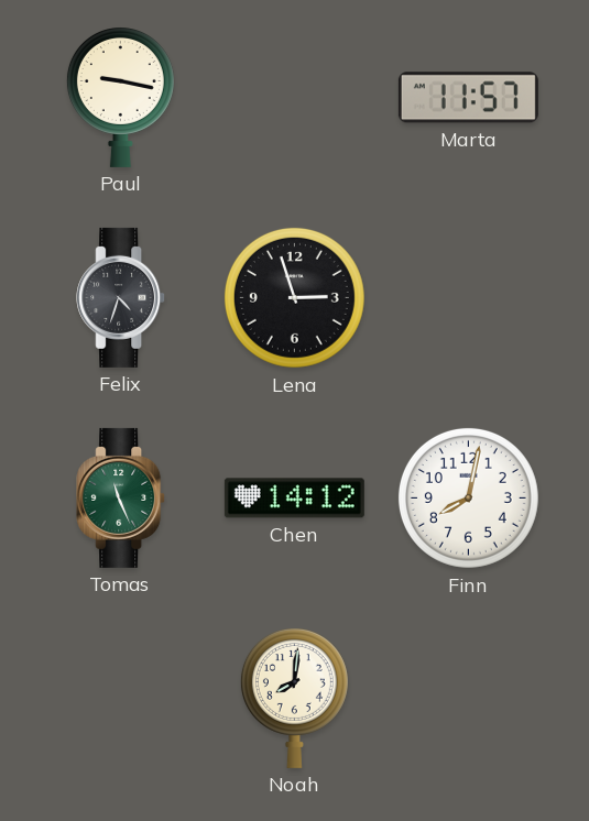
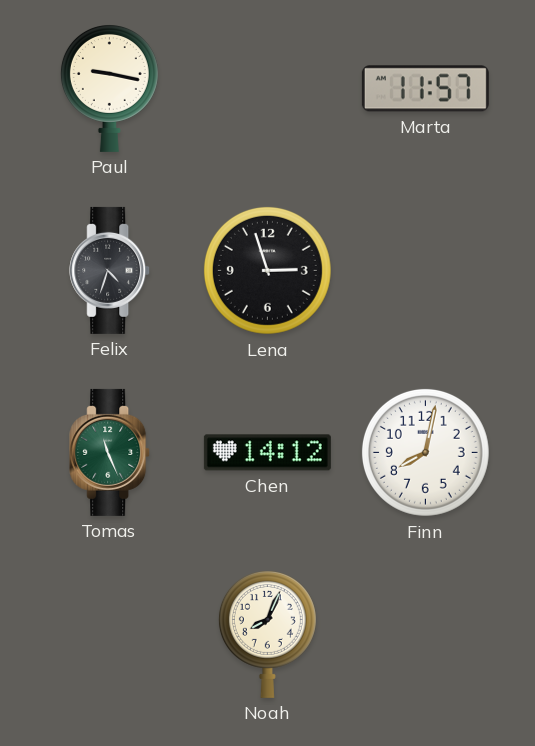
Noah: 8:01 -> 8:04
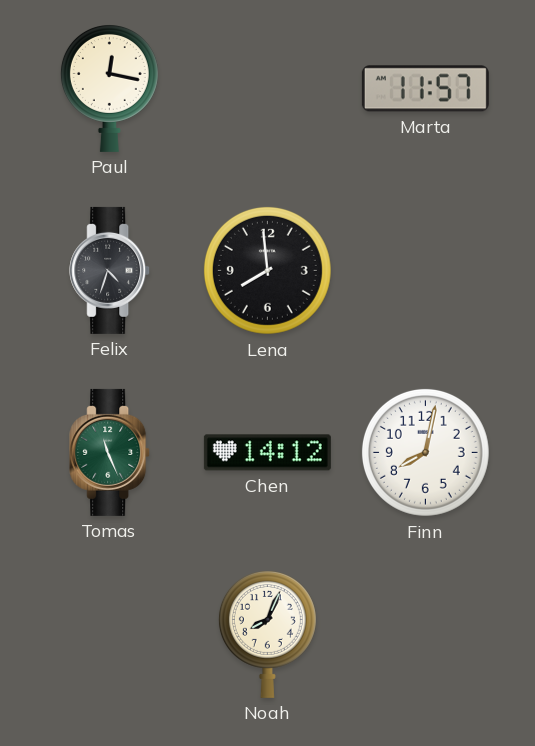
Paul: 9:17 -> 12:17
Lena: 2:57 -> 7:59
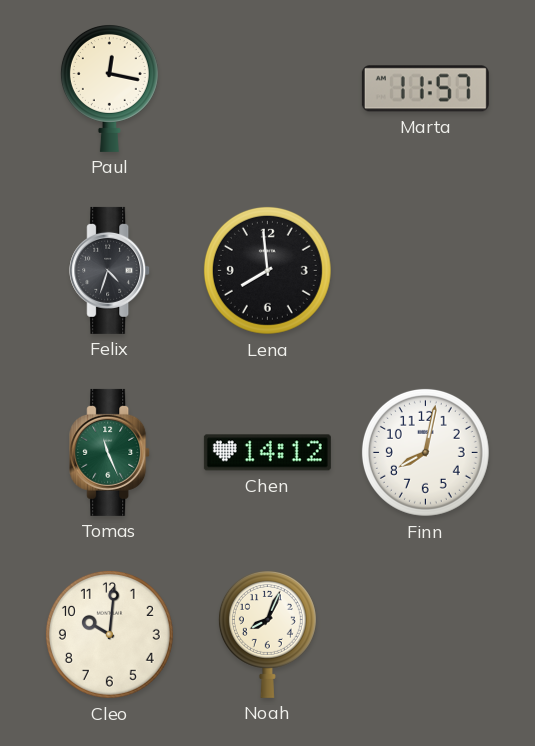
Cleo: none -> 10:01
